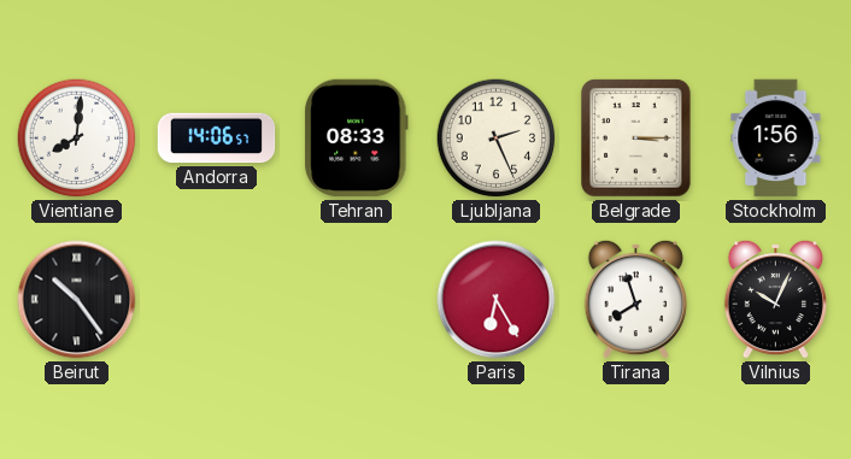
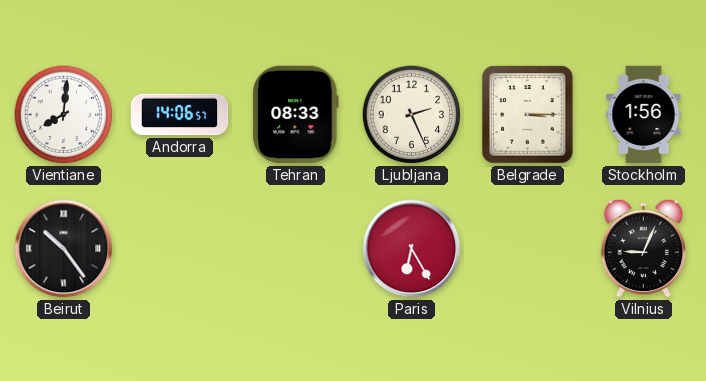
Tirana: 7:57 -> none
Vilnius: 10:04 -> 9:04
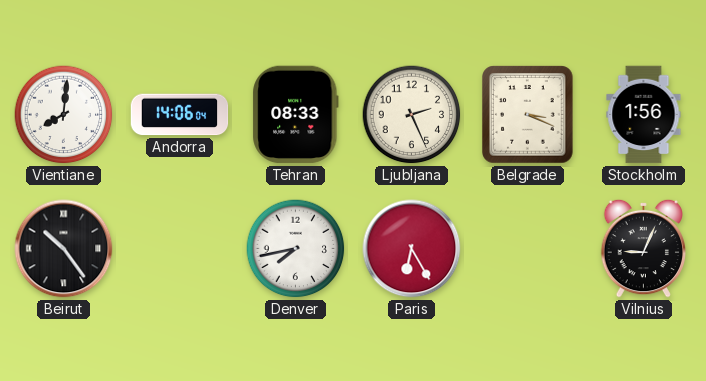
Andorra: 14:06:57 -> 14:06:04
Belgrade: 3:15 -> 3:19
Denver: none -> 7:43
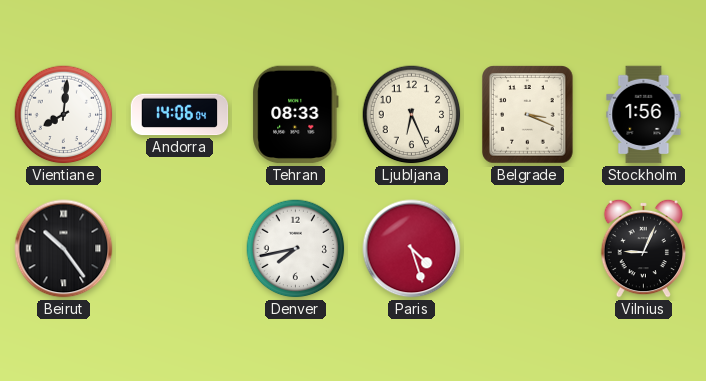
Ljubljana: 2:26 -> 6:26
Paris: 6:25 -> 4:27
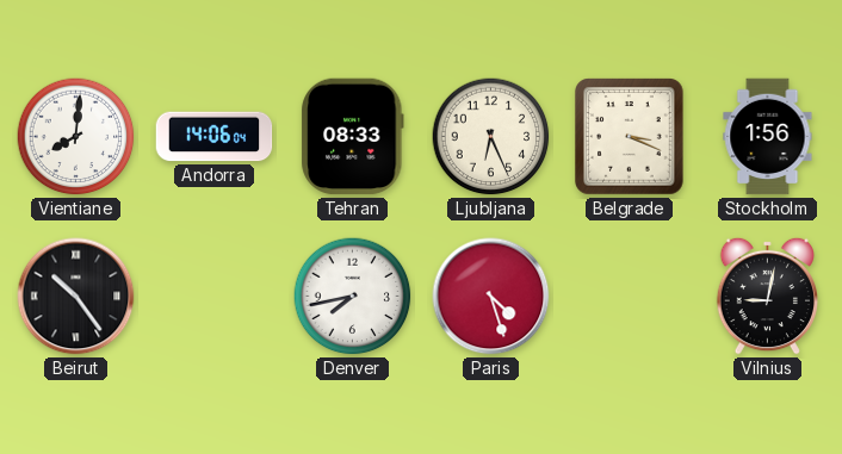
Vilnius: 9:04 -> 9:02
